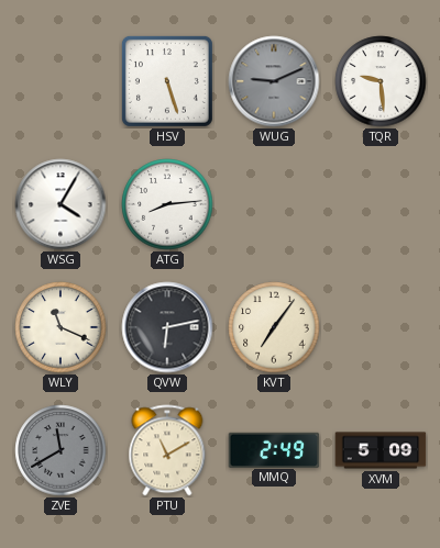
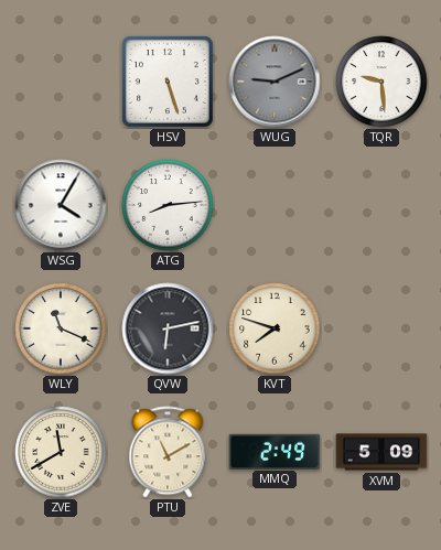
KVT: 7:06 -> 7:48
ZVE dial: grey -> cream
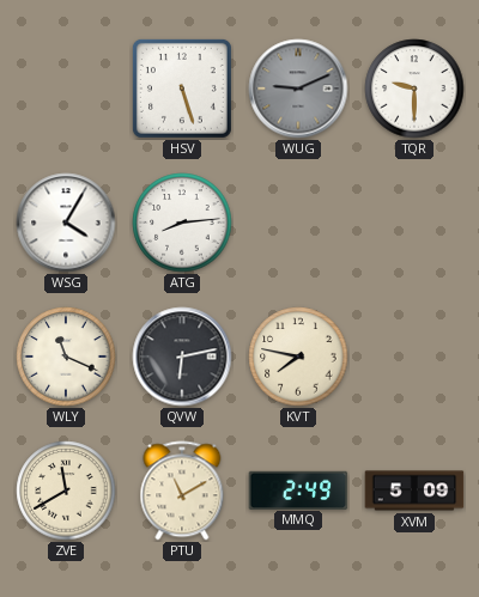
TQR: 9:29 -> 9:30
KVT: 7:48 -> 7:47
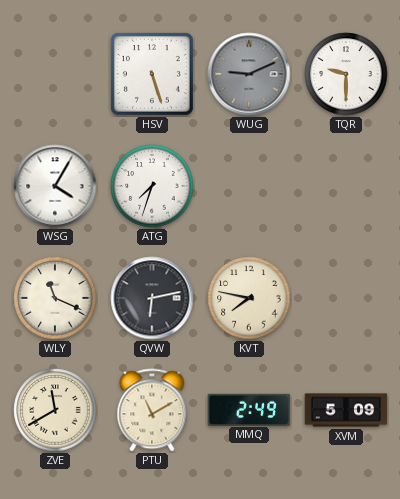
ATG: 8:14 -> 7:33
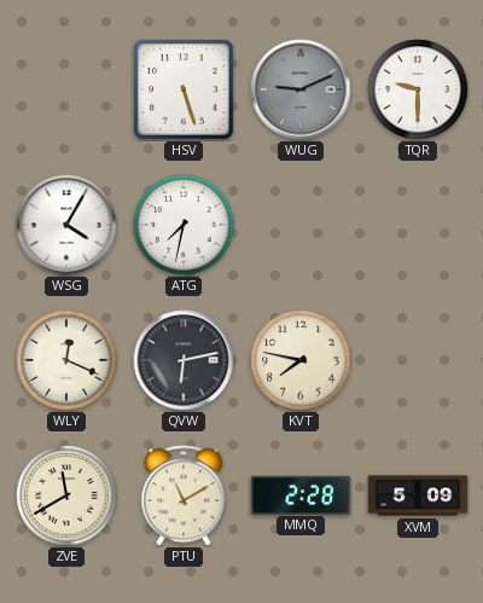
ATG: 7:33 -> 7:32
WLY: 11:19 -> 12:19
MMQ: 2:49 -> 2:28
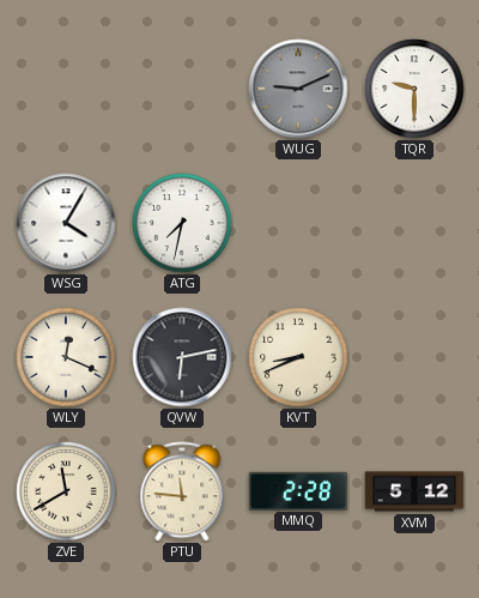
HSV: 5:27 -> none
KVT: 7:47 -> 8:41
PTU: 11:10 -> 11:46
XVM: 5:09 -> 5:12
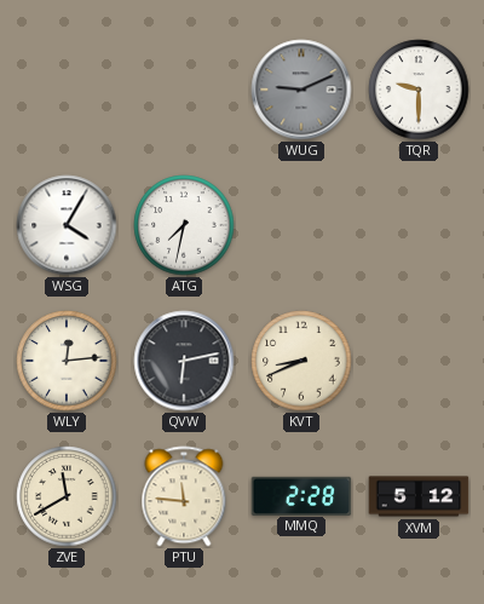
WLY: 12:19 -> 12:14
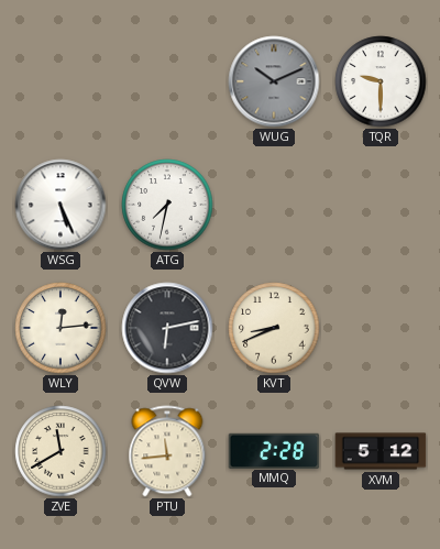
WUG: 9:11 -> 10:11
WSG: 4:05 -> 5:26
PTU: 11:46 -> 11:44
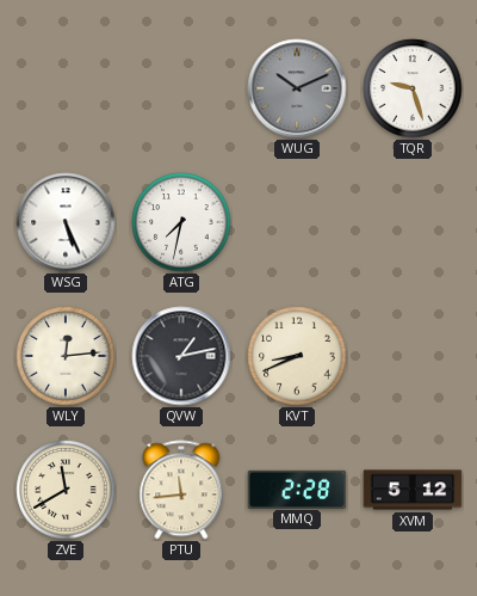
TQR: 9:30 -> 9:27
QVW: 6:13 -> 1:13
